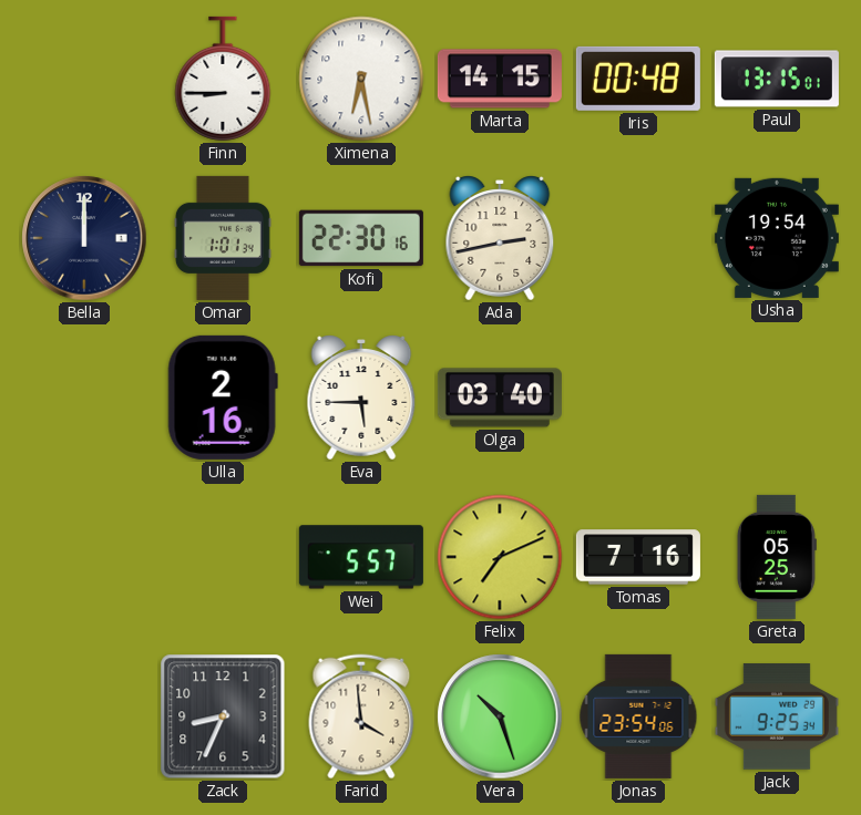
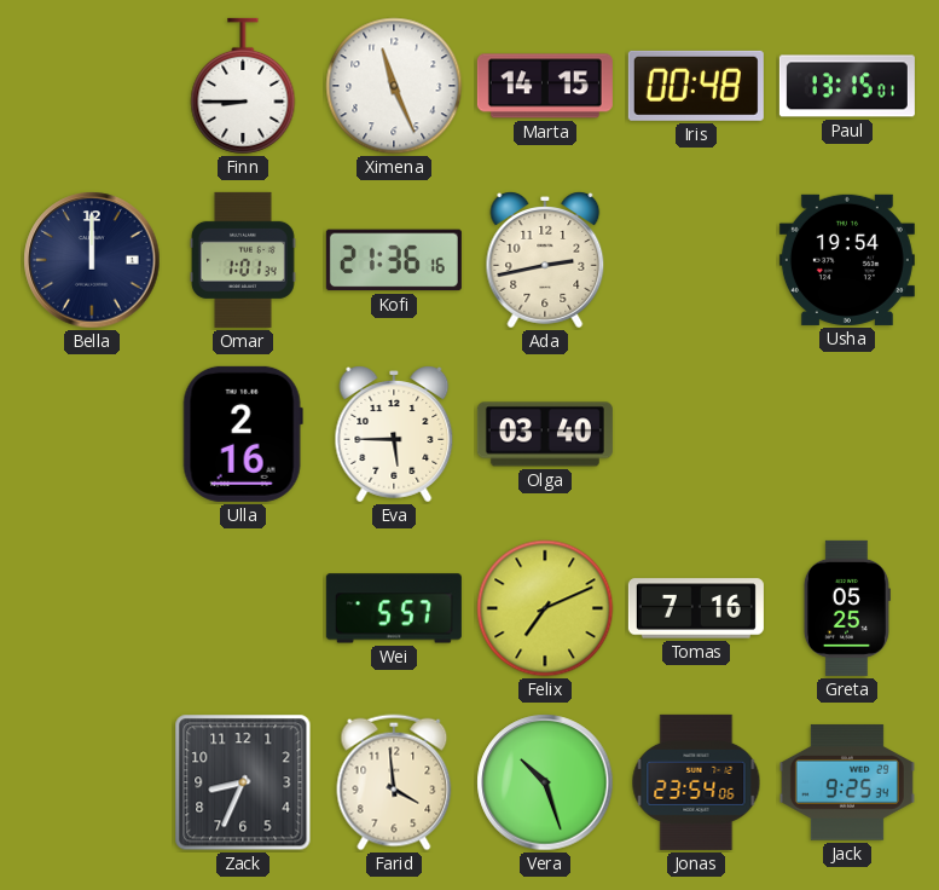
Ximena: 6:28 -> 11:26
Kofi: 22:30 -> 21:36
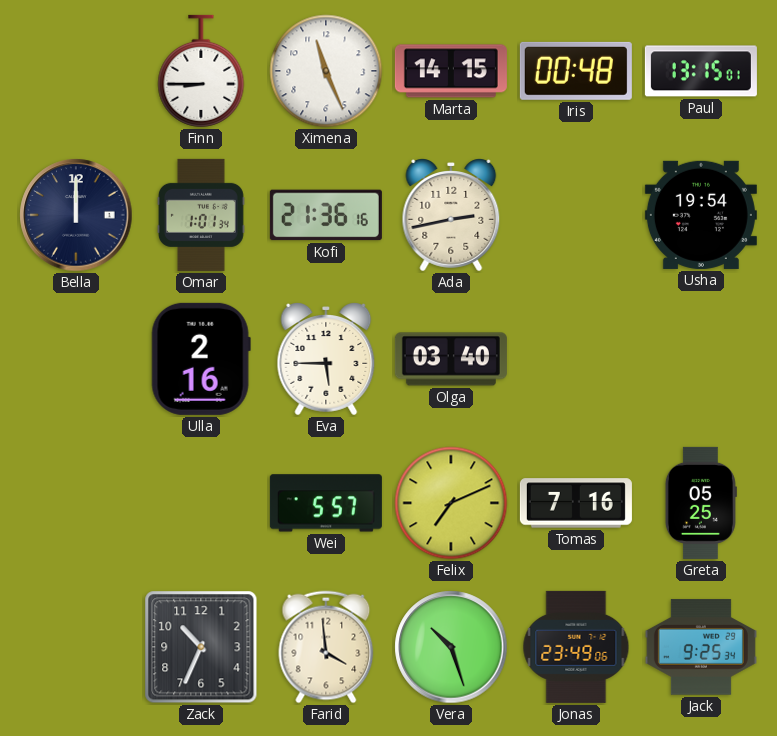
Zack: 8:34 -> 10:34
Jonas: 23:54 -> 23:49
